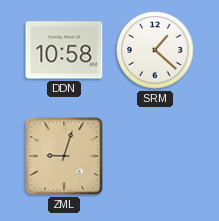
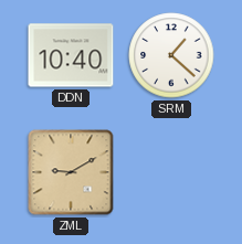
DDN: 10:58 -> 10:40
ZML: 9:03 -> 9:10
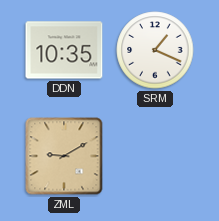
DDN: 10:40 -> 10:35
SRM: 1:22 -> 1:19
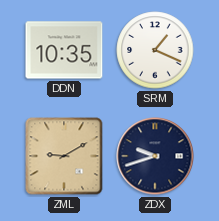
ZDX: none -> 9:42
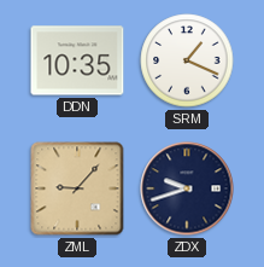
ZML: 9:10 -> 9:07
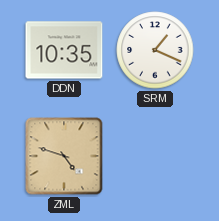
ZML: 9:07 -> 4:48
ZDX: 9:42 -> none
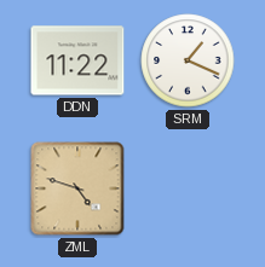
DDN: 10:35 -> 11:22
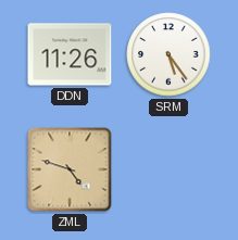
DDN: 11:22 -> 11:26
SRM: 1:19 -> 5:24
